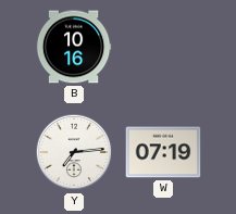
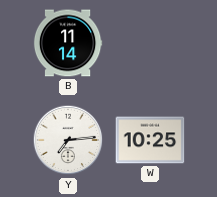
B: 10:16 -> 11:14
W: 07:19 -> 10:25
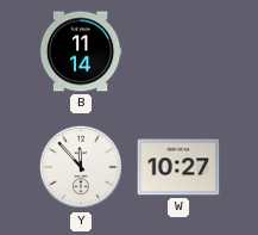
Y: 7:14 -> 11:53
W: 10:25 -> 10:27
